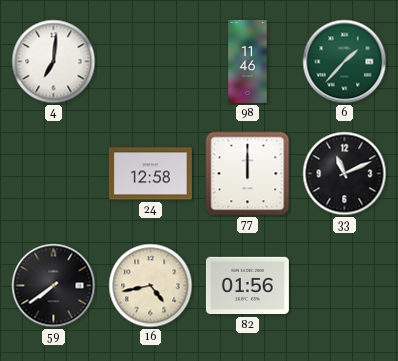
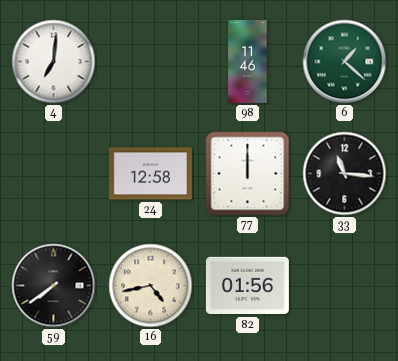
6: 1:37 -> 1:22
33: 11:11 -> 11:16
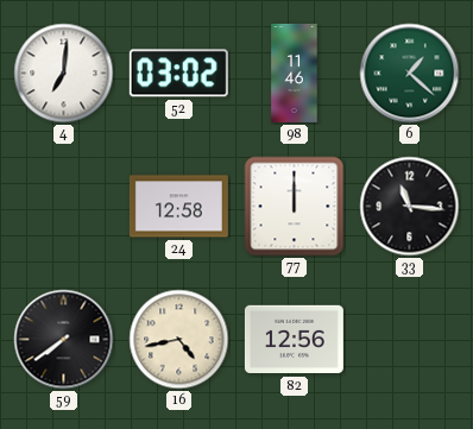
52: none -> 03:02
82: 01:56 -> 12:56
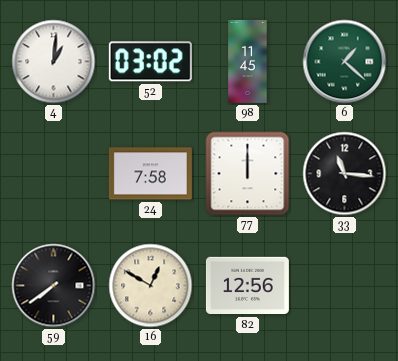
4: 7:01 -> 1:01
98: 11:46 -> 11:45
24: 12:58 -> 7:58
16: 4:43 -> 12:50
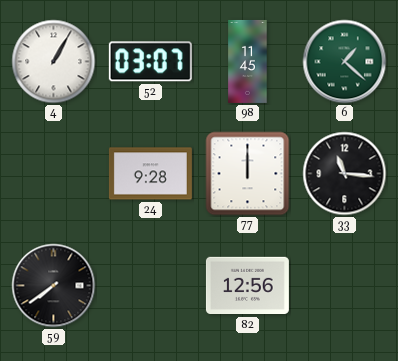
4: 1:01 -> 1:05
52: 03:02 -> 03:07
24: 7:58 -> 9:28
16: 12:50 -> none
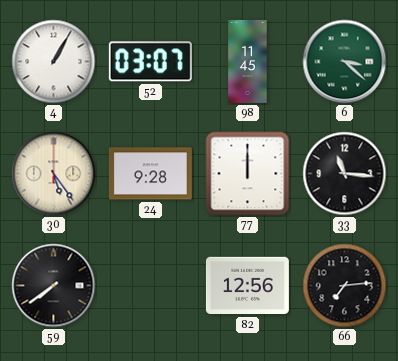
6: 1:22 -> 3:22
30: none -> 5:24
66: none -> 7:14
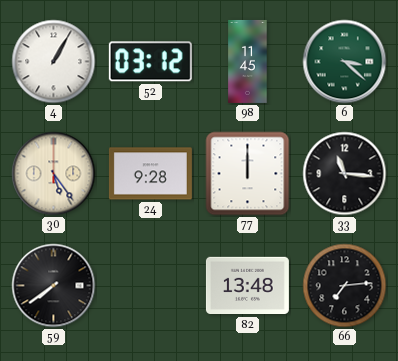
52: 03:07 -> 03:12
82: 12:56 -> 13:48
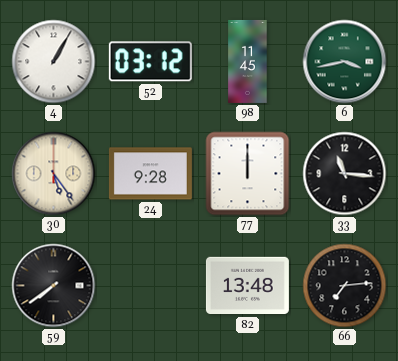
6: 3:22 -> 3:43
